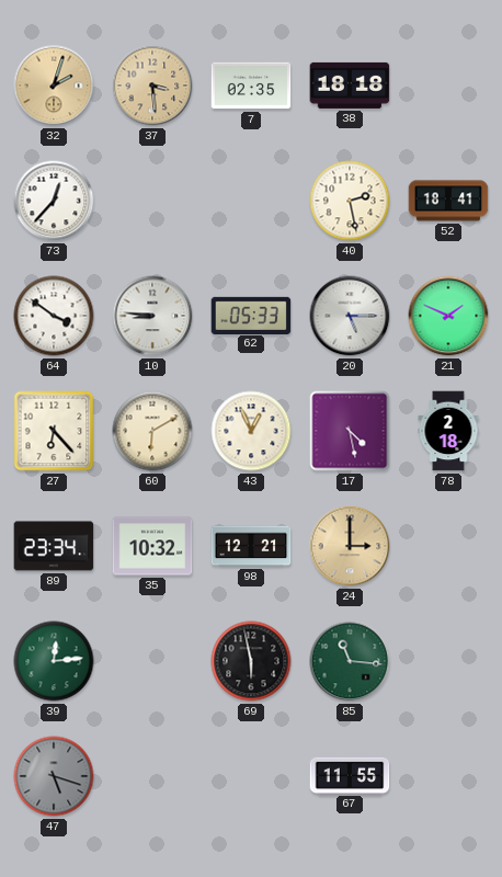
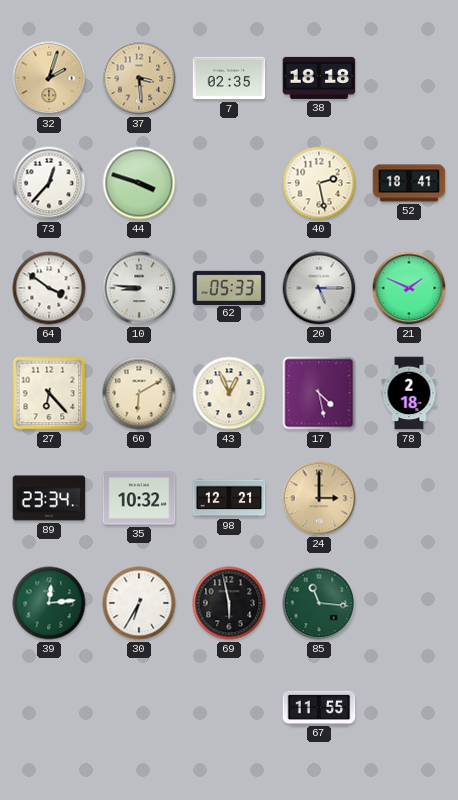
44: none -> 3:48
30: none -> 6:35
47: 5:18 -> none
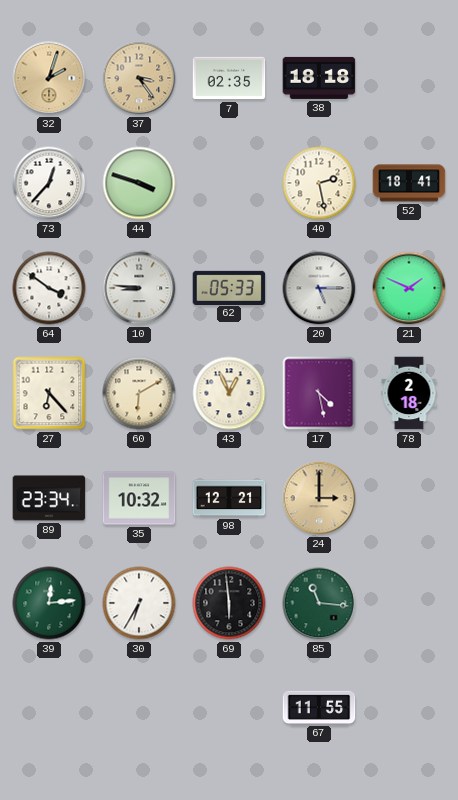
37: 3:29 -> 3:24
69: 5:58 -> 5:59
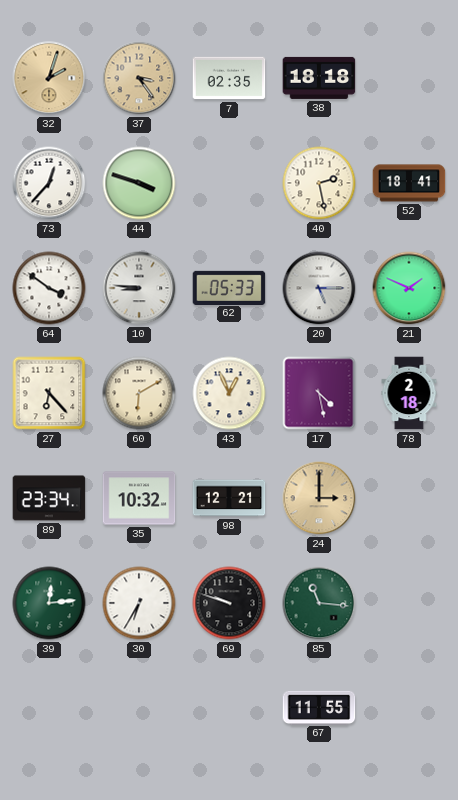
69: 5:59 -> 9:48
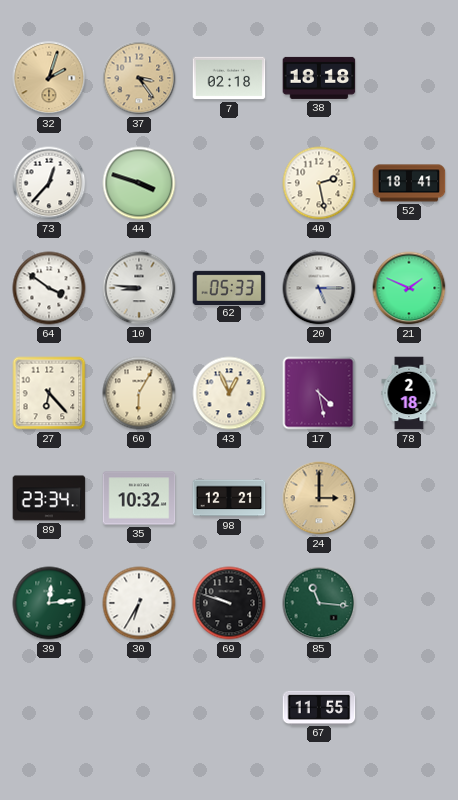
7: 02:35 -> 02:18
60: 6:10 -> 6:05
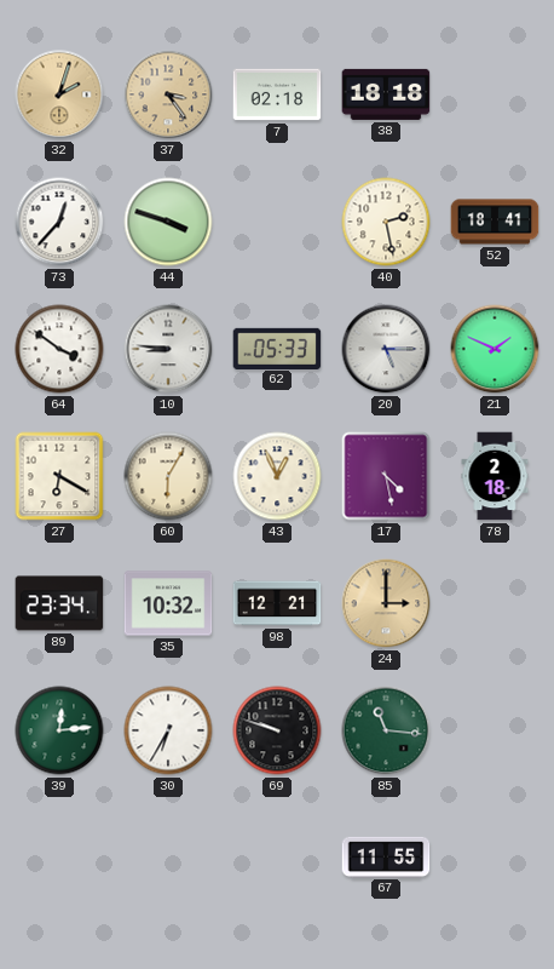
27: 6:23 -> 6:20
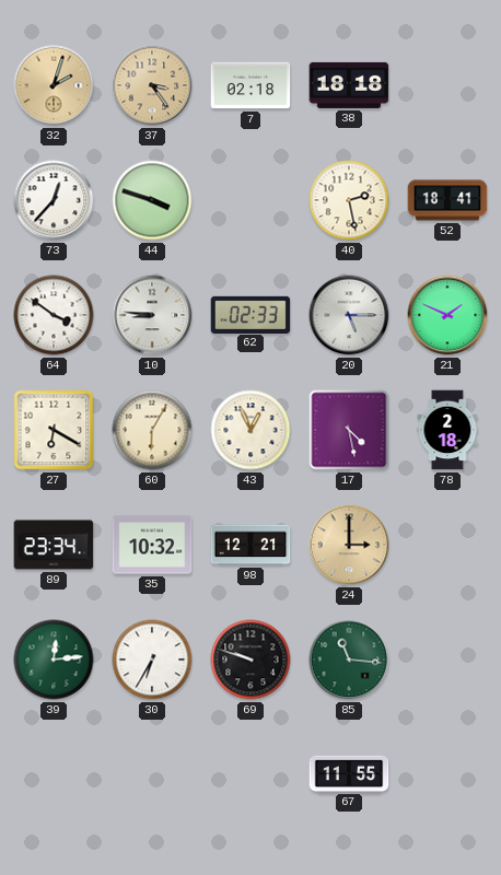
62: 05:33 -> 02:33
